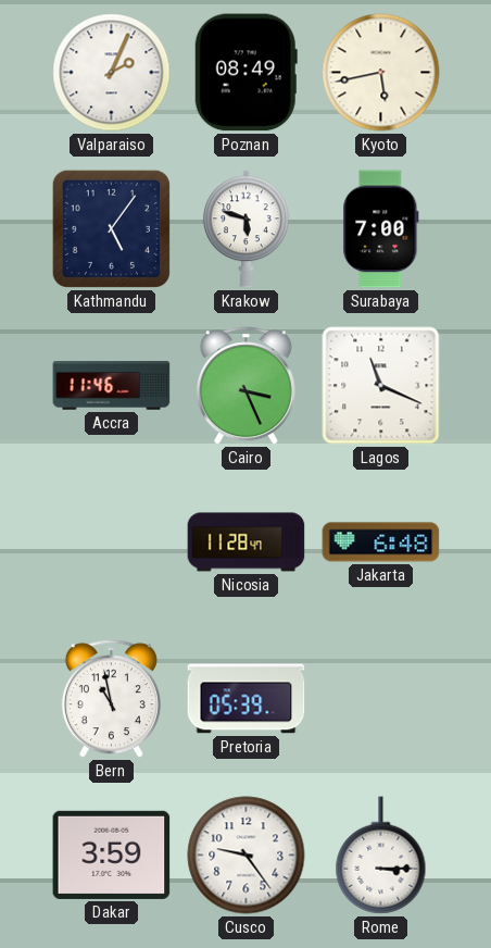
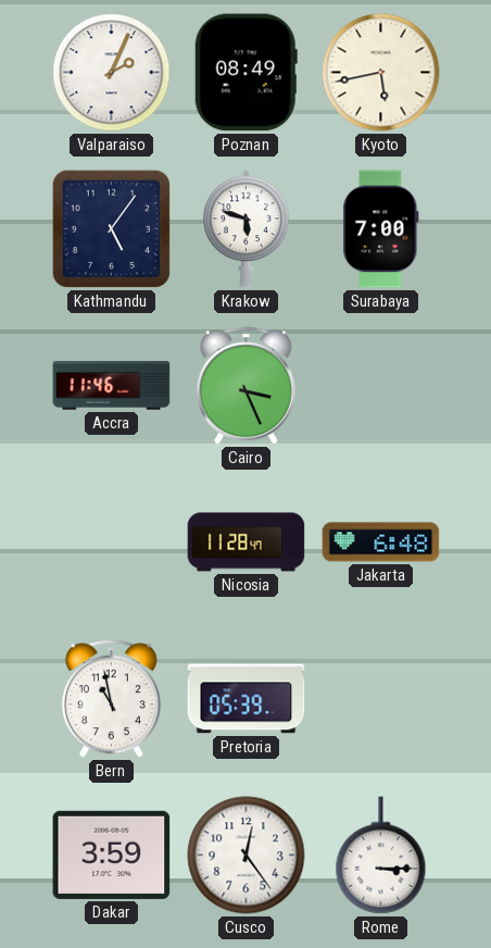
Lagos: 11:19 -> none
Cusco: 9:24 -> 12:24
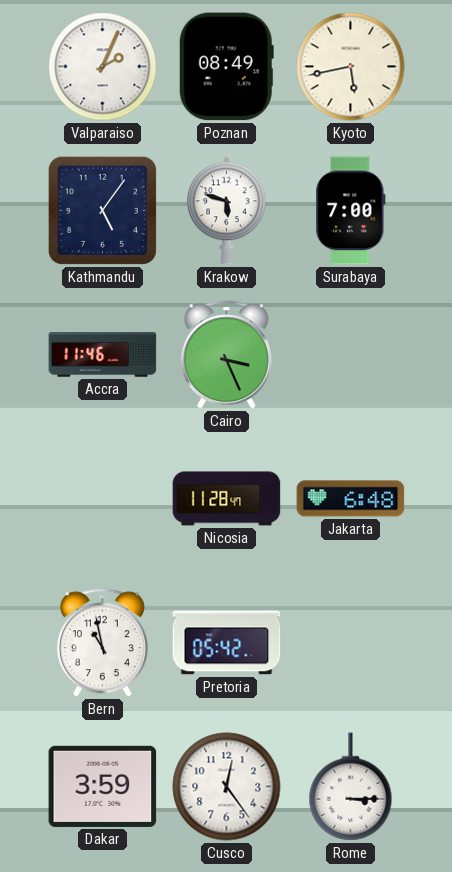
Pretoria: 05:39 -> 05:42
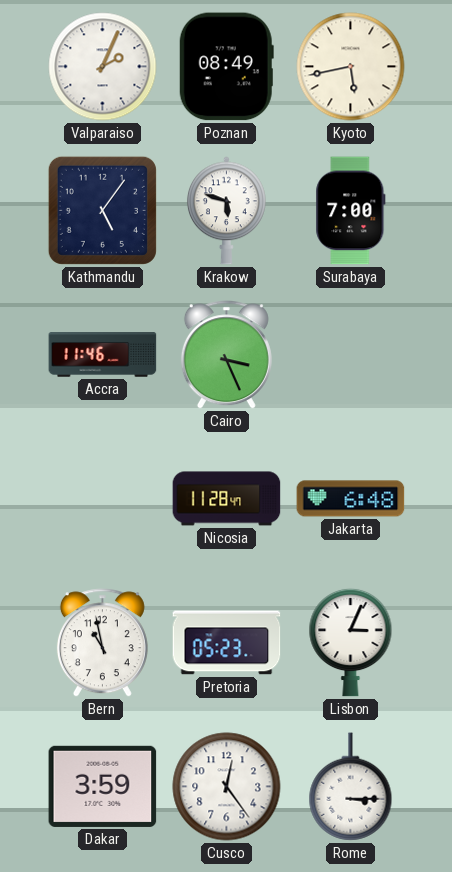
Pretoria: 05:42 -> 05:23
Lisbon: none -> 3:04
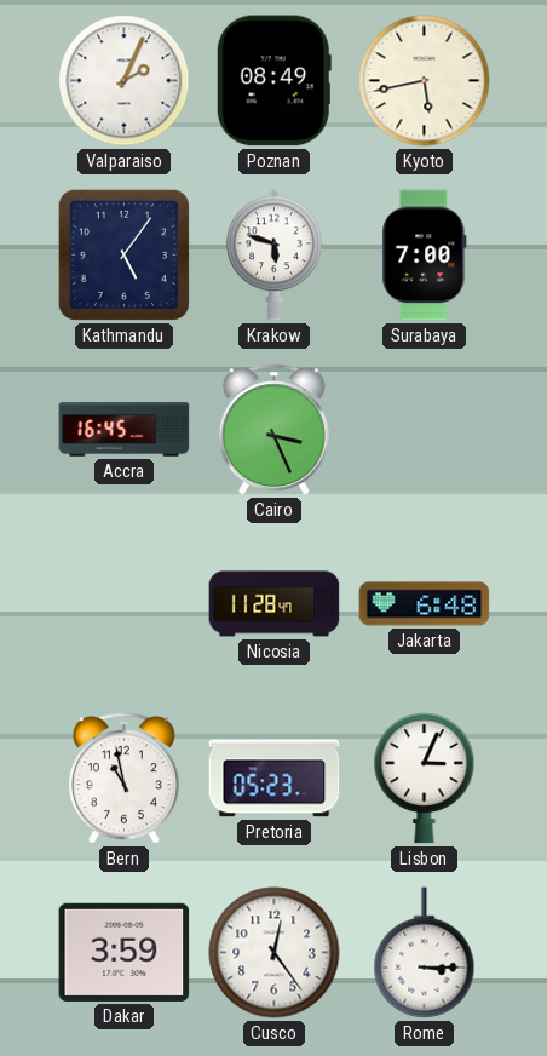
Accra: 11:46 -> 16:45
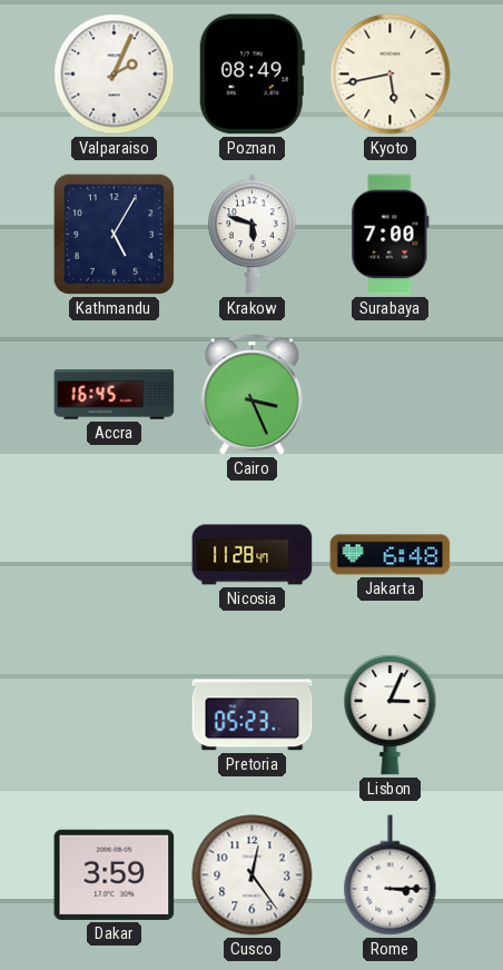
Kathmandu: 5:06 -> 5:05
Bern: 10:58 -> none
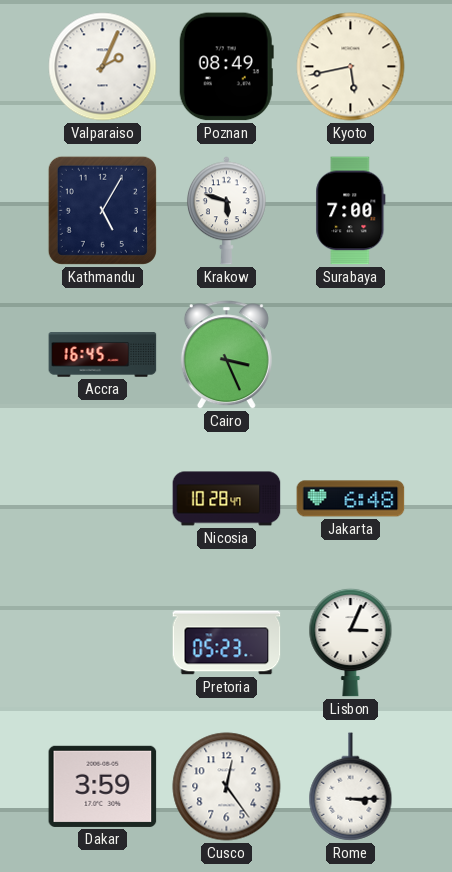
Nicosia: 11:28 -> 10:28
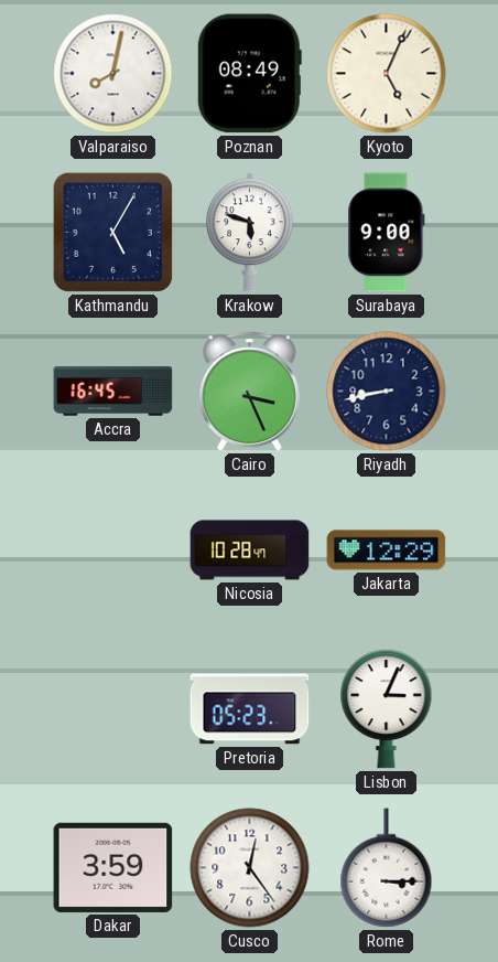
Valparaiso: 2:04 -> 8:02
Kyoto: 5:43 -> 5:04
Surabaya: 7:00 -> 9:00
Riyadh: none -> 8:43
Jakarta: 6:48 -> 12:29
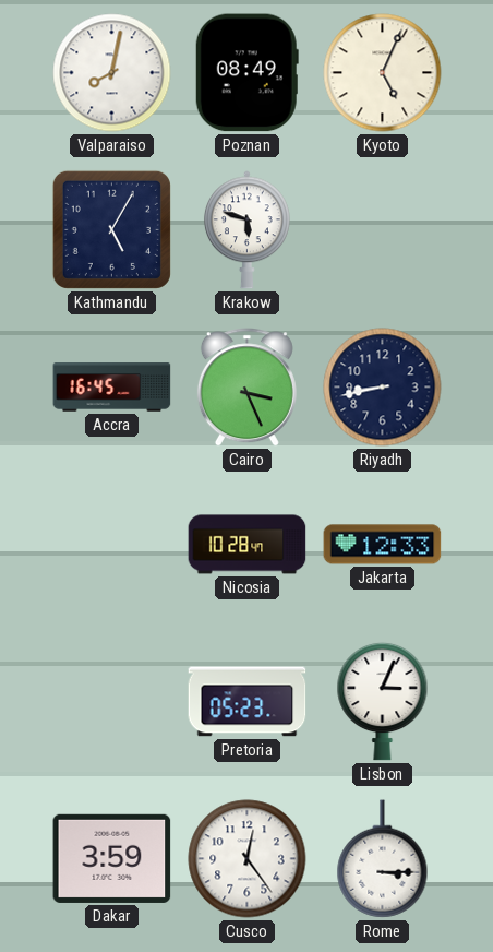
Surabaya: 9:00 -> none
Jakarta: 12:29 -> 12:33
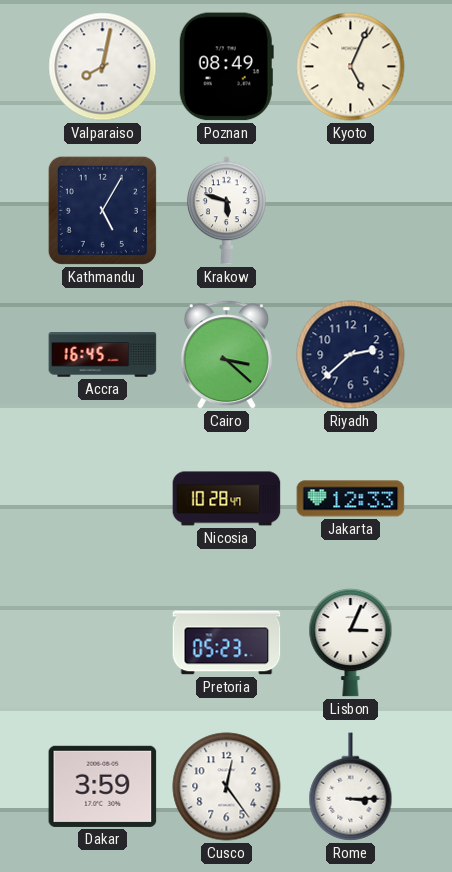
Cairo: 3:26 -> 3:22
Riyadh: 8:43 -> 2:38
